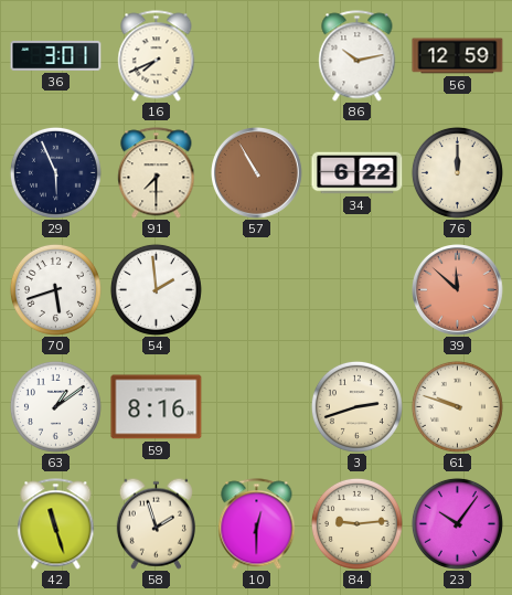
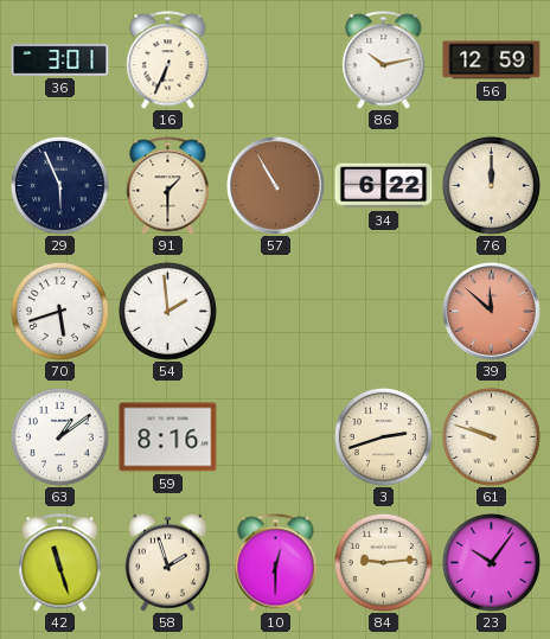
16: 7:41 -> 6:34
91: 7:30 -> 1:30
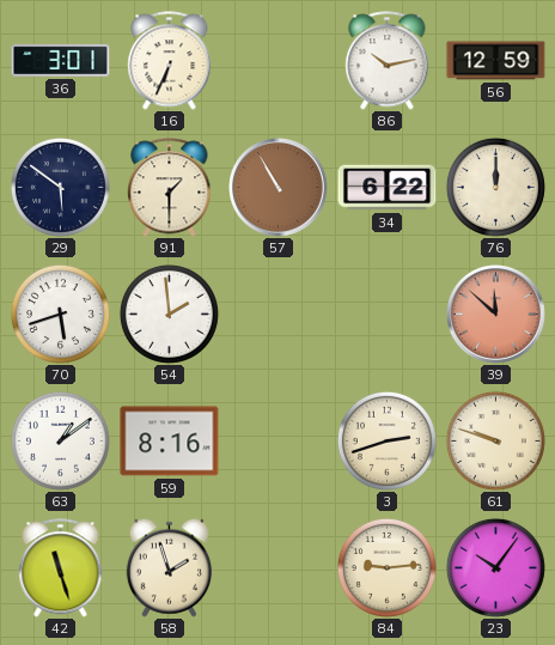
29: 5:56 -> 5:51
10: 12:30 -> none
